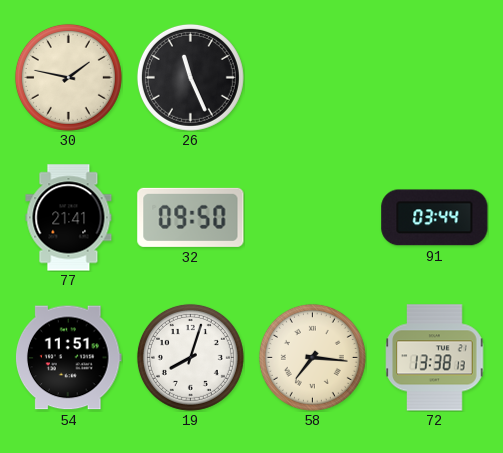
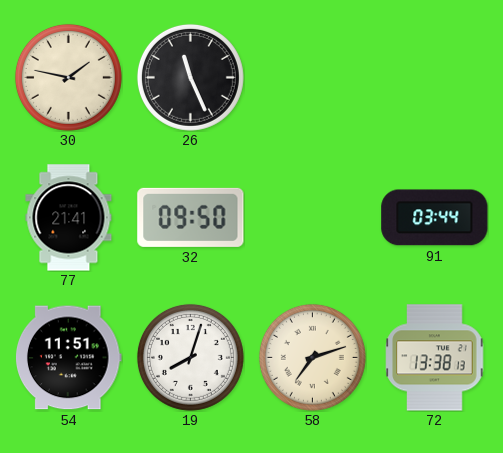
58: 7:16 -> 7:12
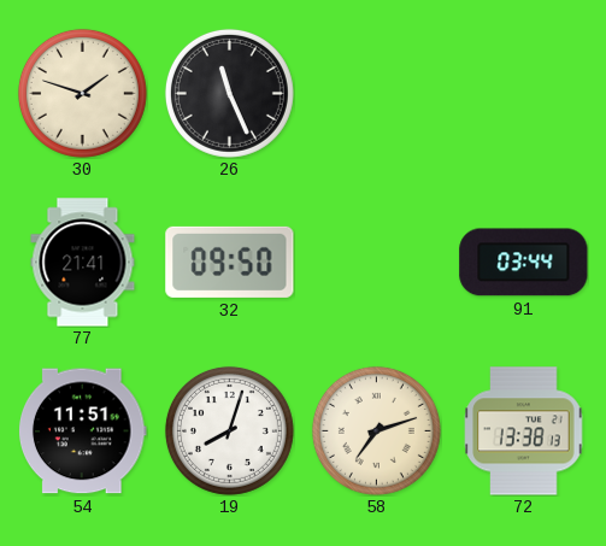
30: 1:47 -> 1:48
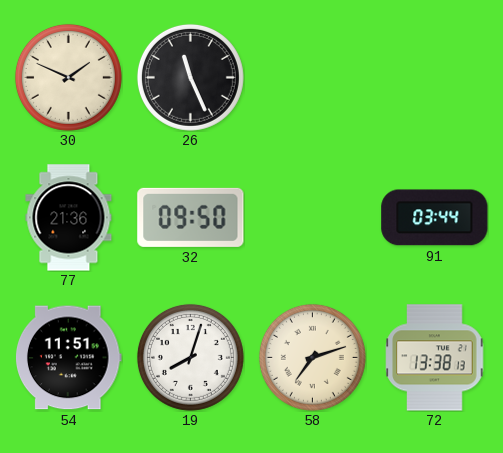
30: 1:48 -> 1:49
77: 21:41 -> 21:36
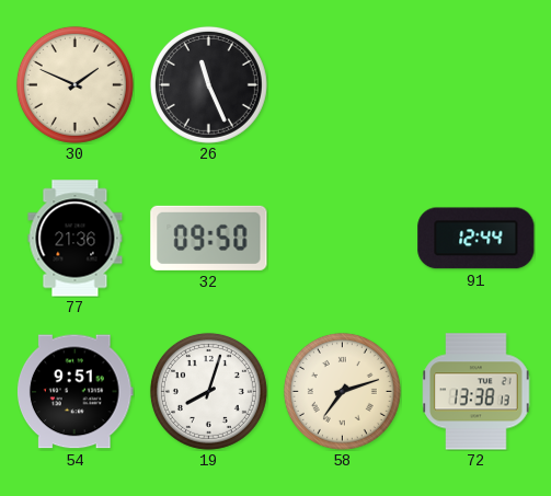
91: 03:44 -> 12:44
54: 11:51 -> 9:51
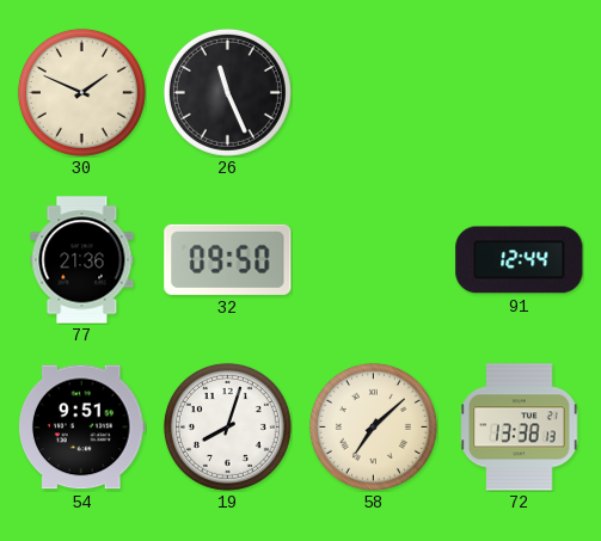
58: 7:12 -> 7:08
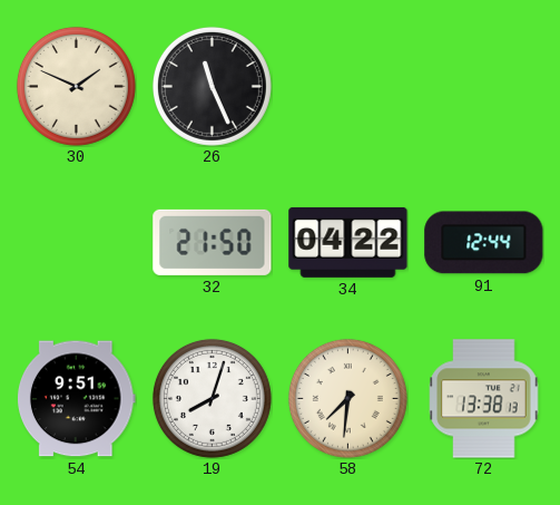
77: 21:36 -> none
32: 09:50 -> 21:50
34: none -> 04:22
58: 7:08 -> 7:31
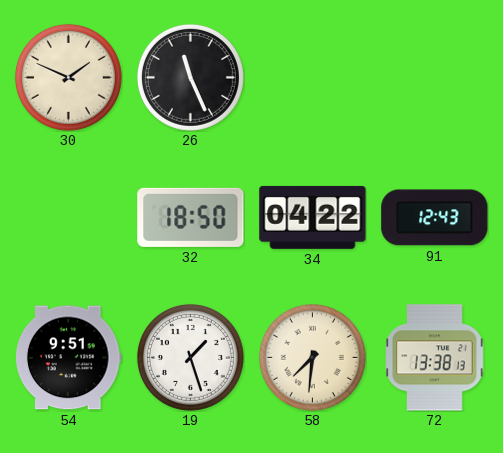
32: 21:50 -> 18:50
91: 12:44 -> 12:43
19: 8:03 -> 1:27
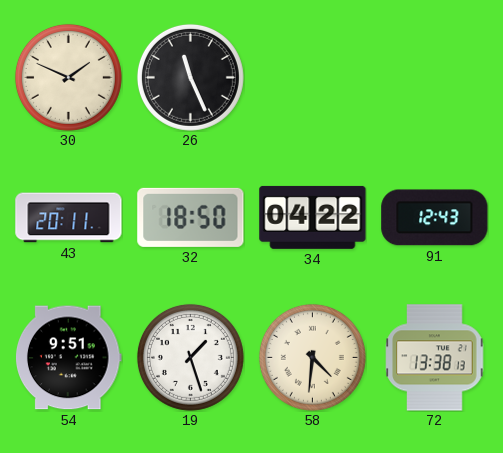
43: none -> 20:11
58: 7:31 -> 4:31
